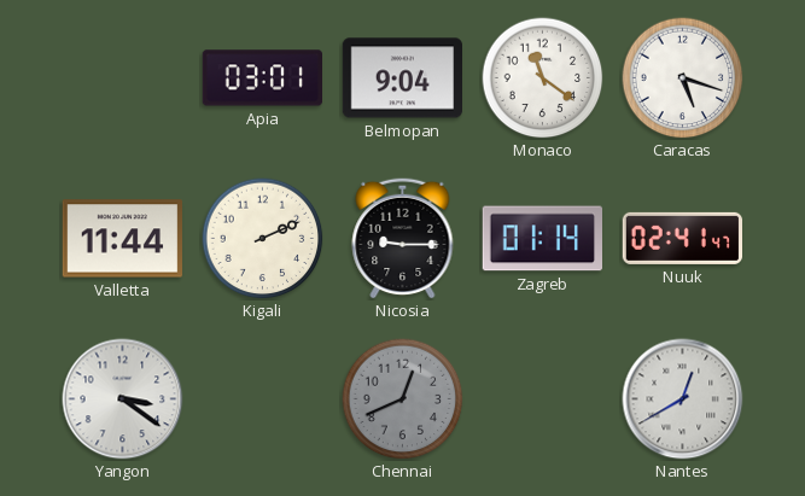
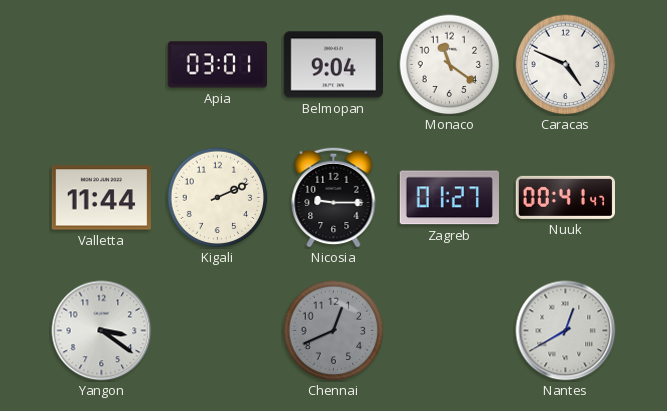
Caracas: 5:18 -> 4:49
Zagreb: 01:14 -> 01:27
Nuuk: 02:41 -> 00:41
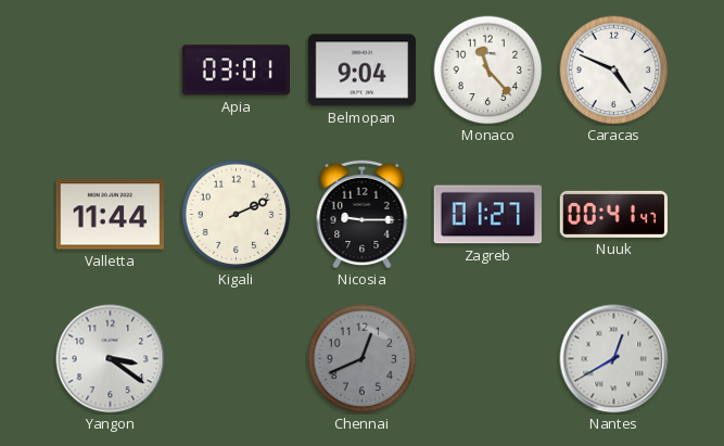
Monaco: 11:21 -> 11:23
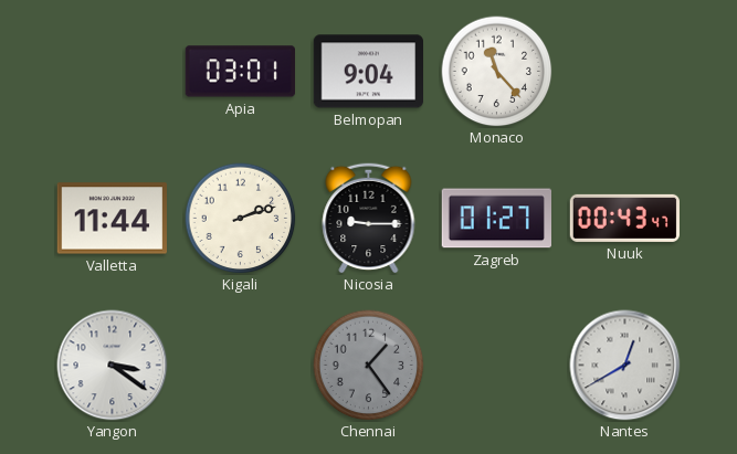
Caracas: 4:49 -> none
Kigali: 2:11 -> 2:12
Nuuk: 00:41 -> 00:43
Chennai: 12:41 -> 1:24
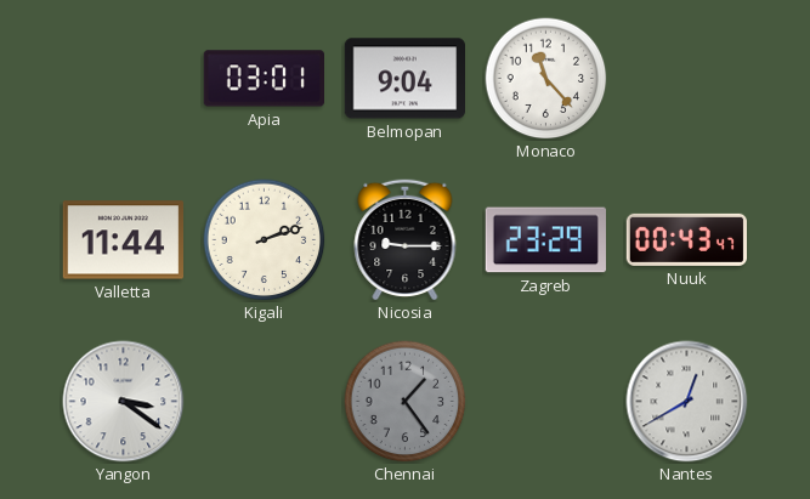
Zagreb: 01:27 -> 23:29
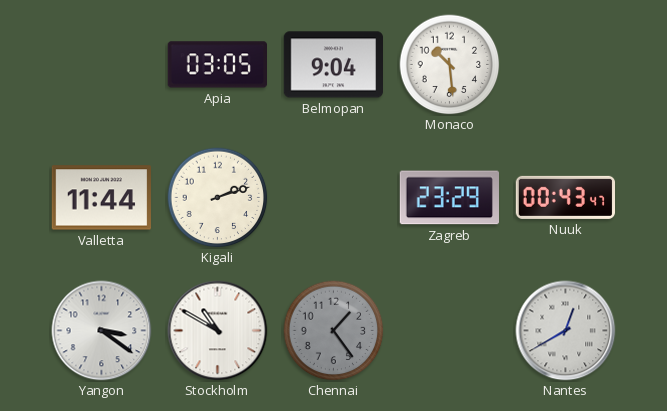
Apia: 03:01 -> 03:05
Monaco: 11:23 -> 10:29
Nicosia: 9:15 -> none
Stockholm: none -> 10:50
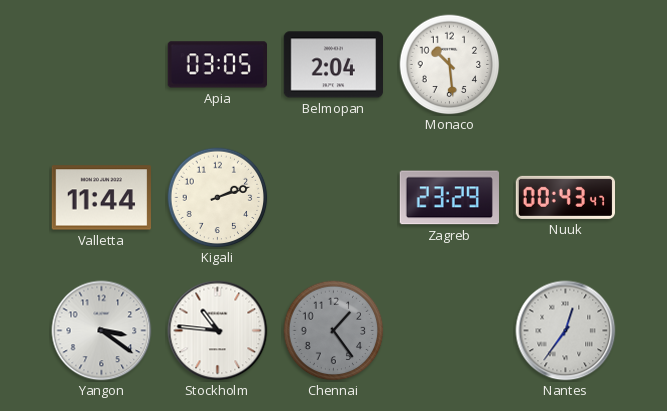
Belmopan: 9:04 -> 2:04
Stockholm: 10:50 -> 10:46
Nantes: 12:40 -> 12:36
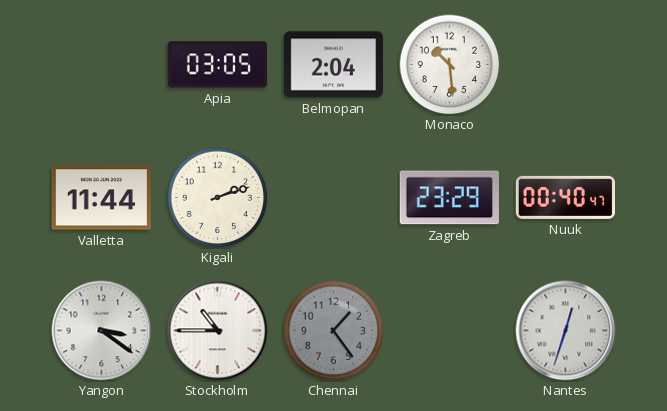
Nuuk: 00:43 -> 00:40
Stockholm: 10:46 -> 10:45
Nantes: 12:36 -> 12:33
